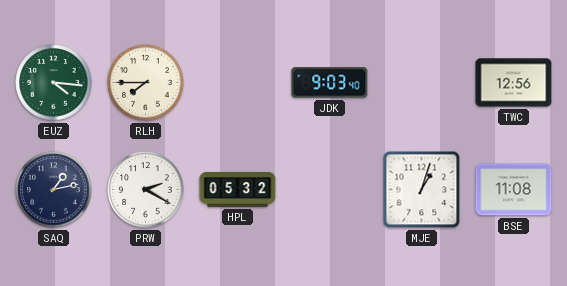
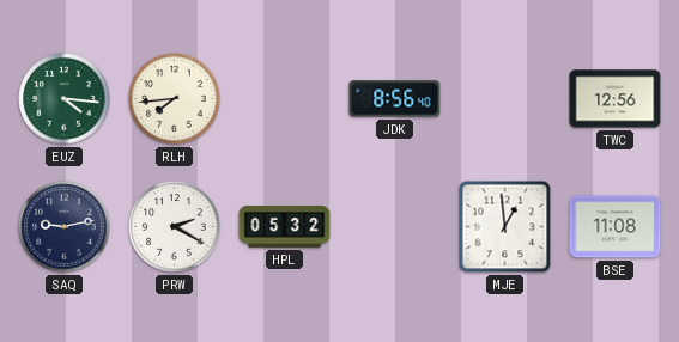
RLH: 7:45 -> 7:44
JDK: 9:03 -> 8:56
SAQ: 1:13 -> 9:13
MJE: 1:03 -> 12:59
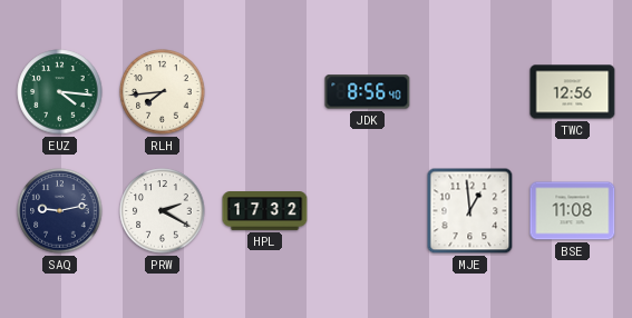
HPL: 05:32 -> 17:32
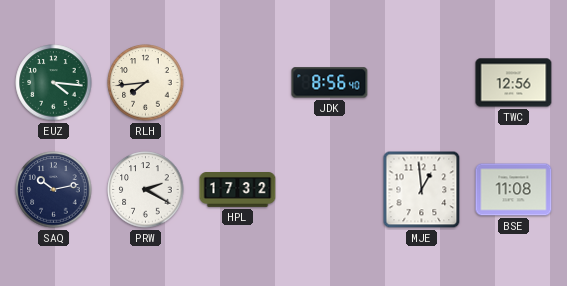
SAQ: 9:13 -> 10:13
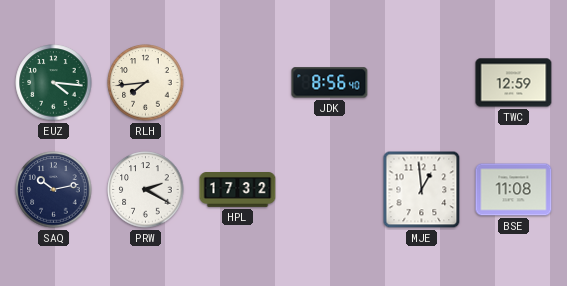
TWC: 12:56 -> 12:59
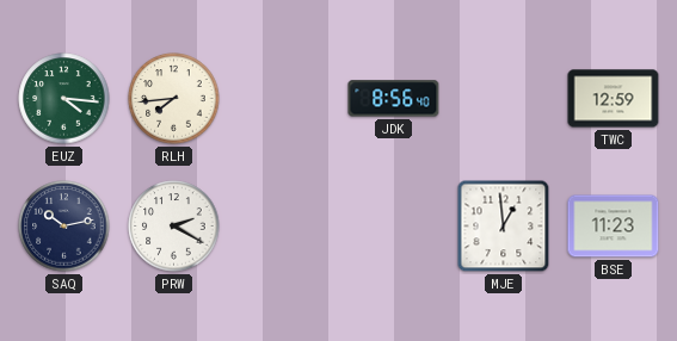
HPL: 17:32 -> none
BSE: 11:08 -> 11:23
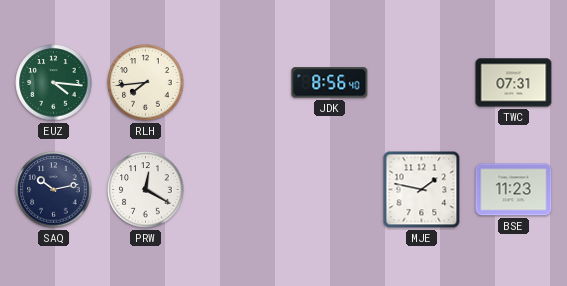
TWC: 12:59 -> 07:31
PRW: 2:20 -> 12:20
MJE: 12:59 -> 1:47
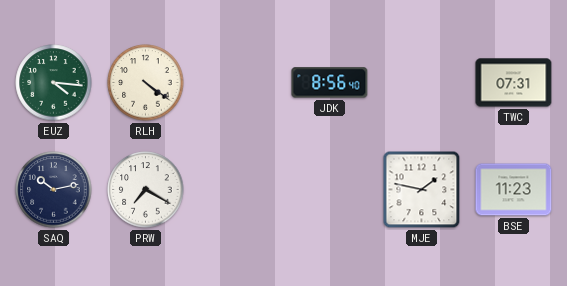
RLH: 7:44 -> 4:21
PRW: 12:20 -> 7:20
